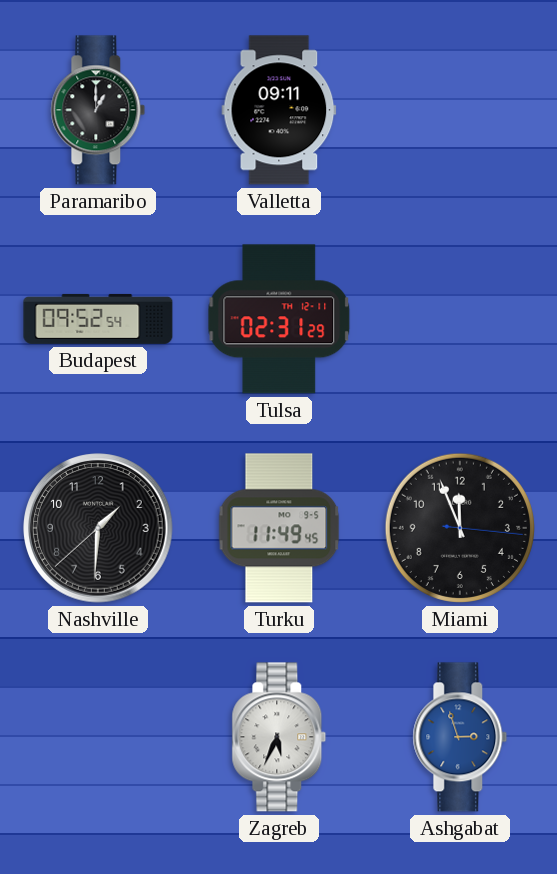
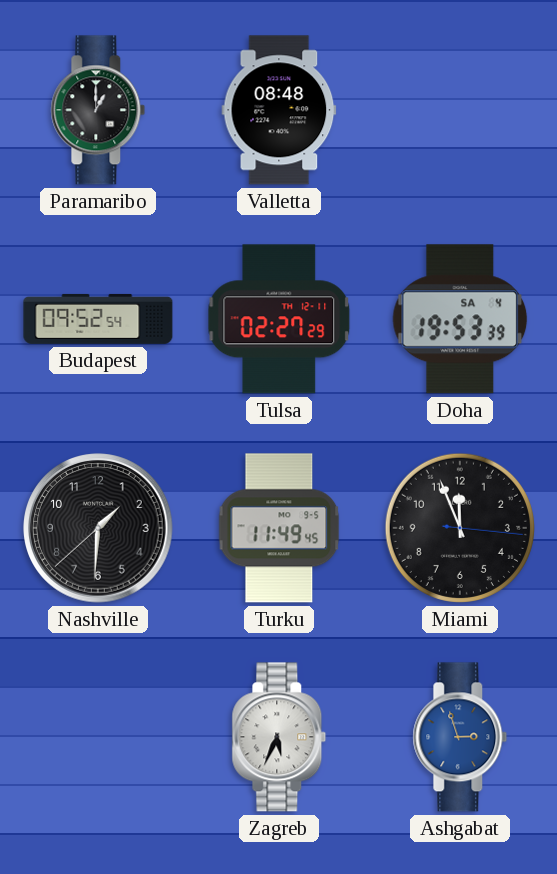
Valletta: 09:11 -> 08:48
Tulsa: 02:31 -> 02:27
Doha: none -> 19:53
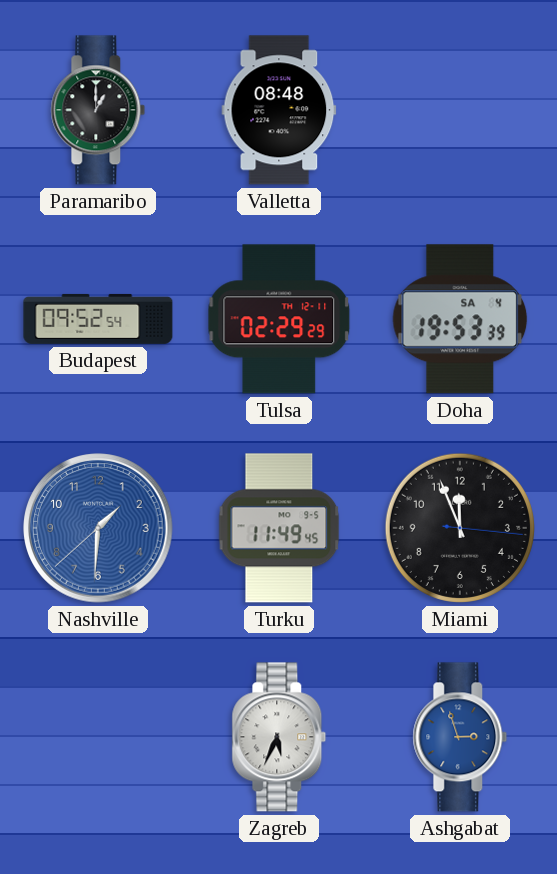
Tulsa: 02:27 -> 02:29
Nashville dial: black -> blue
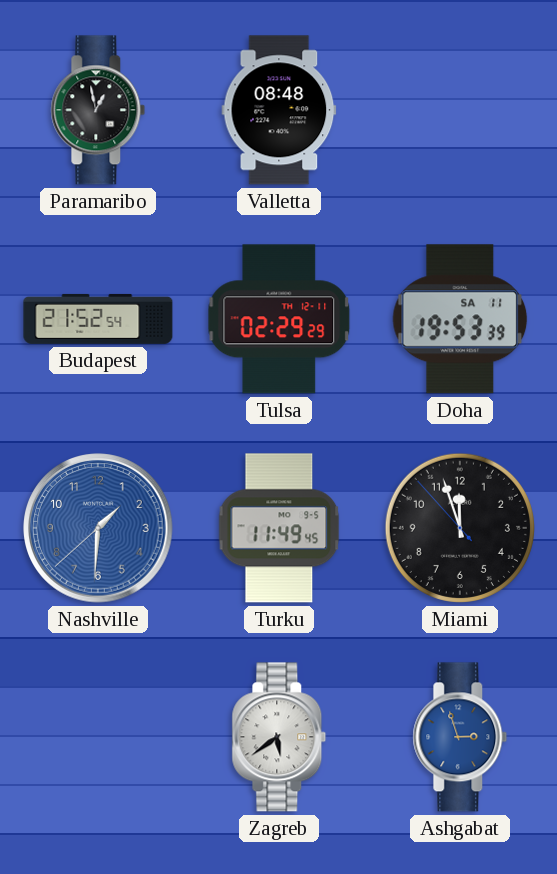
Paramaribo: 1:00 -> 12:58
Budapest: 09:52 -> 21:52
Doha date: SA 4 -> SA 11
Miami: 11:56:16 -> 11:56:53
Zagreb: 5:34 -> 5:39
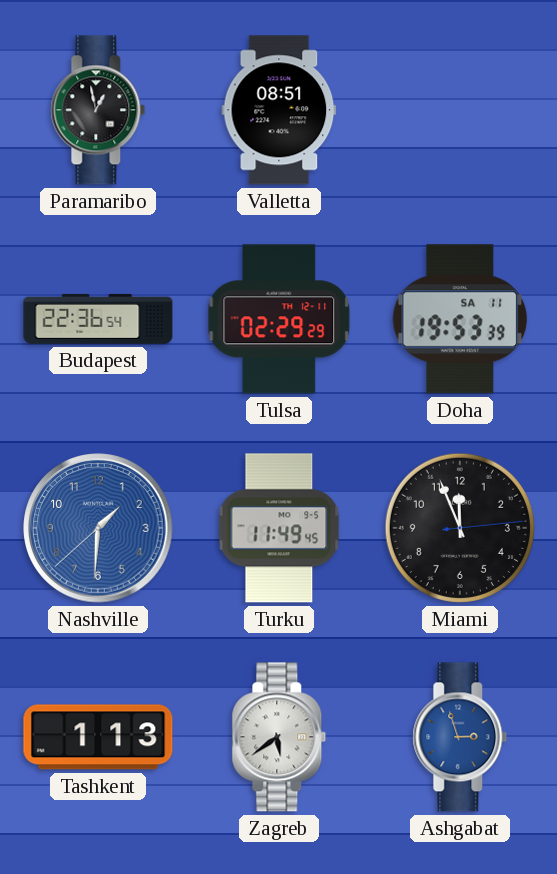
Valletta: 08:48 -> 08:51
Budapest: 21:52 -> 22:36
Miami: 11:56:53 -> 11:56:14
Tashkent: none -> 1:13
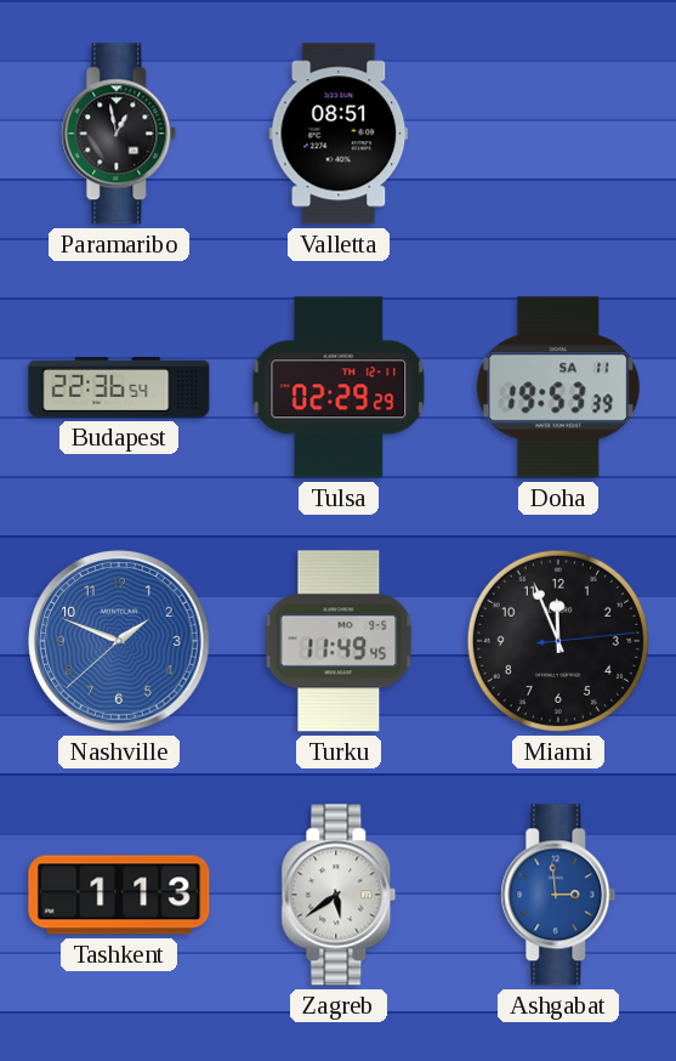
Nashville: 1:30 -> 1:48
Ashgabat: 2:57 -> 2:59
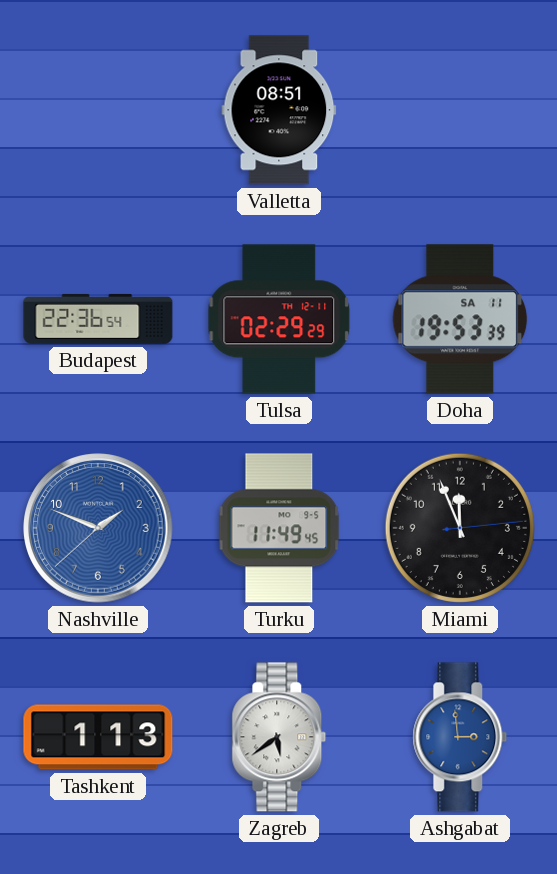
Paramaribo: 12:58 -> none
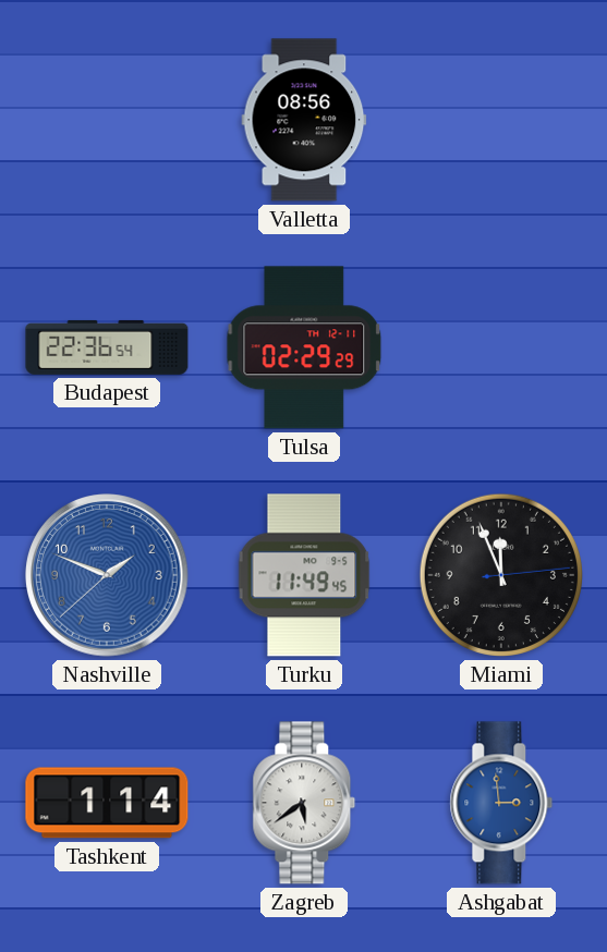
Valletta: 08:51 -> 08:56
Doha: 19:53 -> none
Tashkent: 1:13 -> 1:14
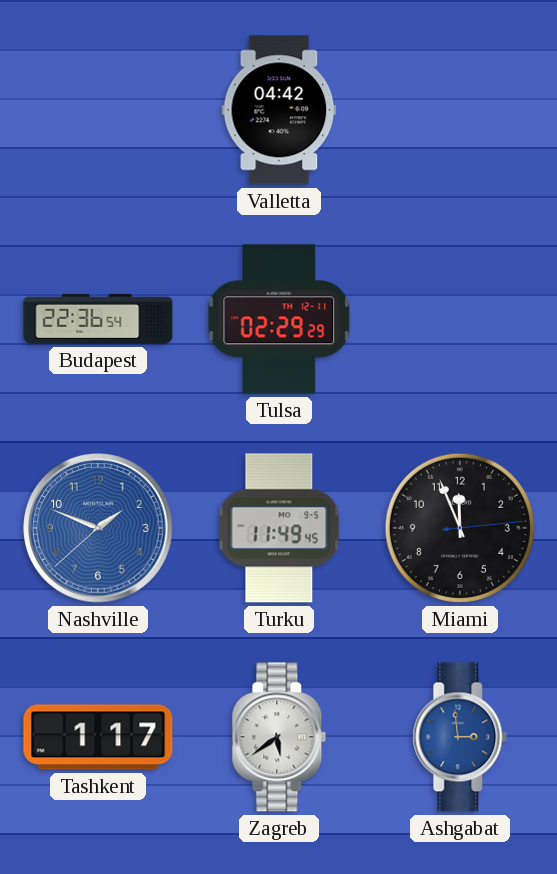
Valletta: 08:56 -> 04:42
Tashkent: 1:14 -> 1:17
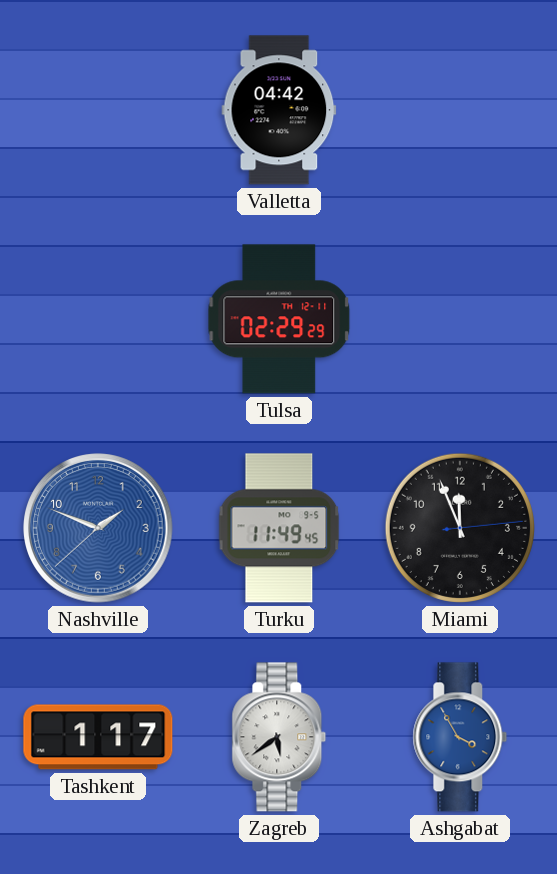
Budapest: 22:36 -> none
Ashgabat: 2:59 -> 3:55
